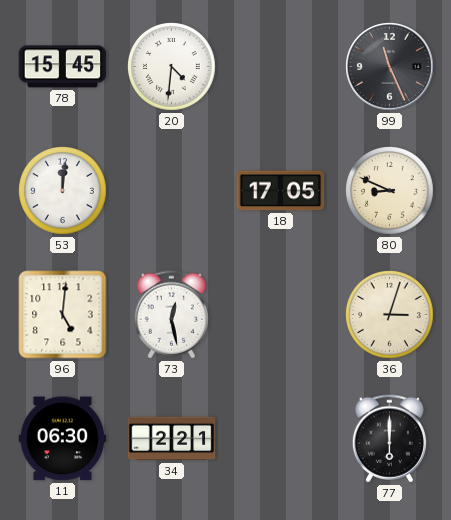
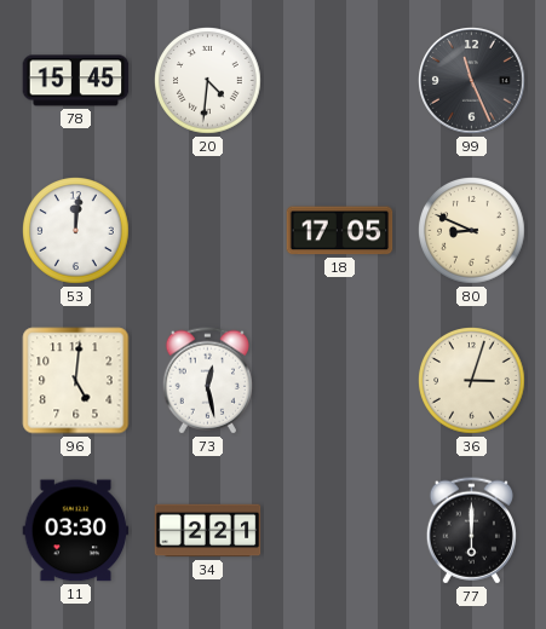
11: 06:30 -> 03:30
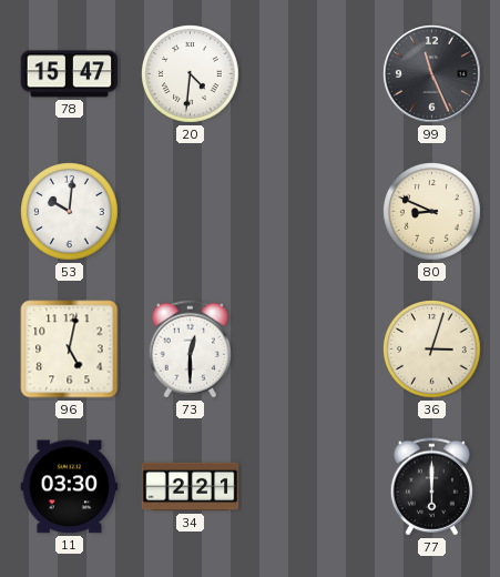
78: 15:45 -> 15:47
53: 12:01 -> 10:01
18: 17:05 -> none
96: 5:01 -> 5:02
73: 12:28 -> 12:30
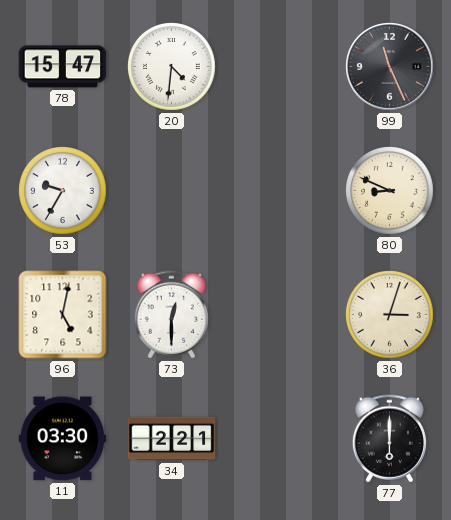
53: 10:01 -> 9:35
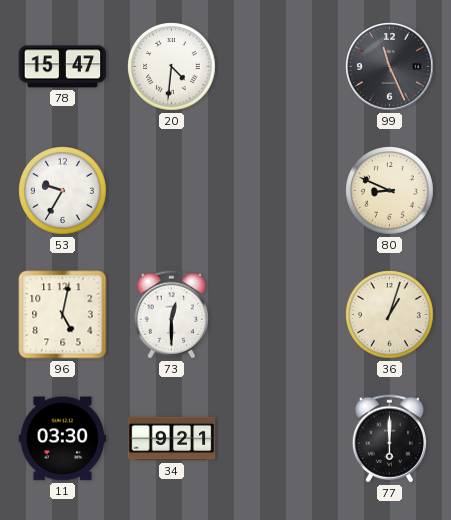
36: 3:03 -> 1:03
34: 2:21 -> 9:21
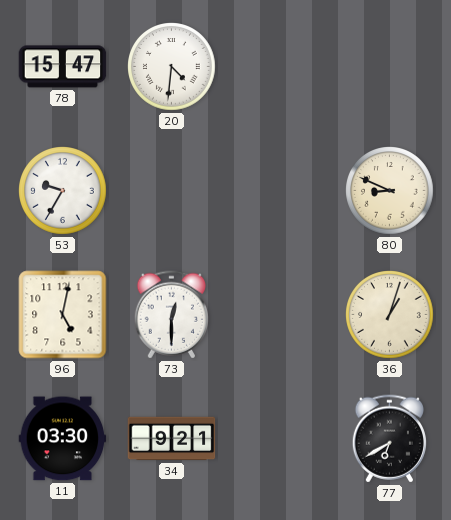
99: 11:26 -> none
77: 6:00 -> 6:40
